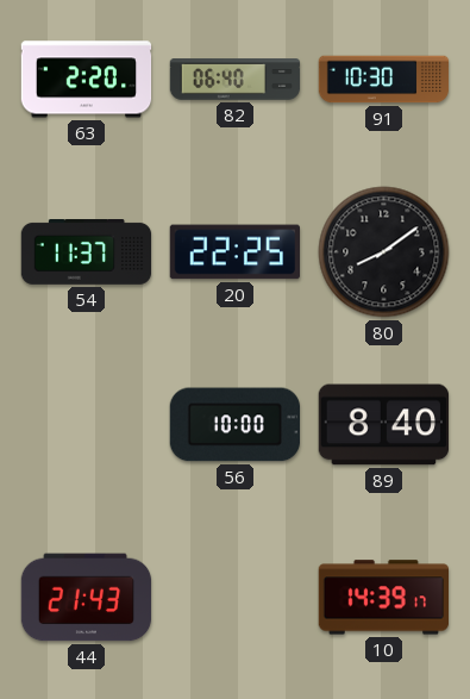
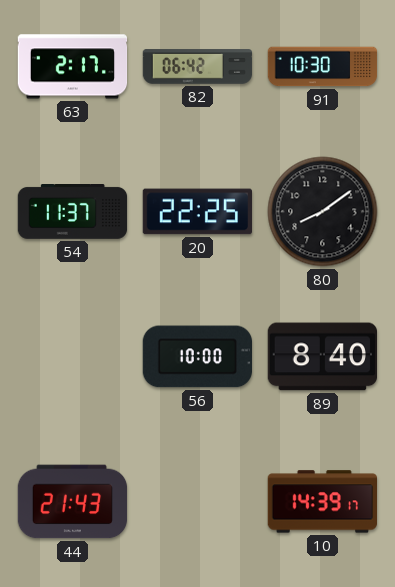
63: 2:20 -> 2:17
82: 06:40 -> 06:42
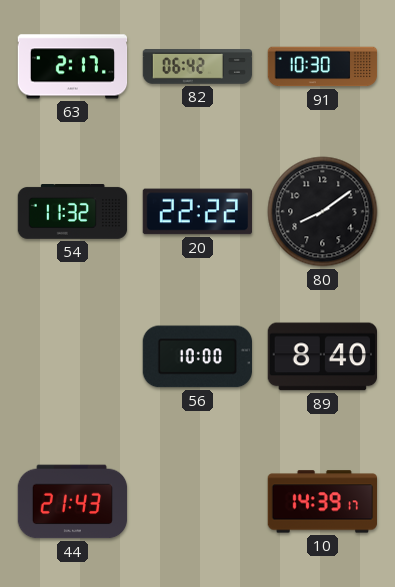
54: 11:37 -> 11:32
20: 22:25 -> 22:22
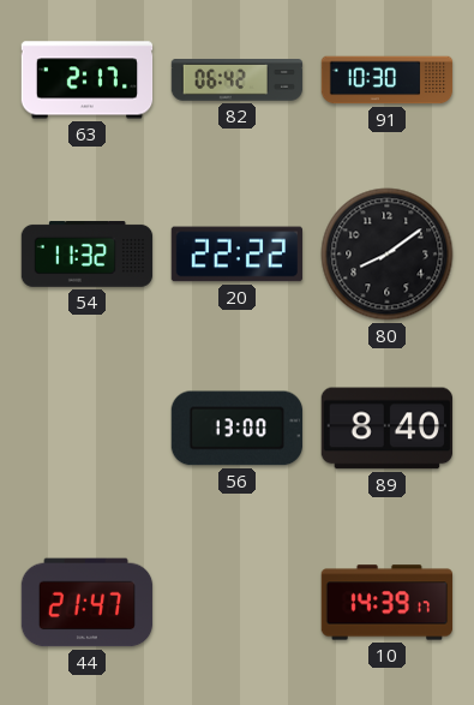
56: 10:00 -> 13:00
44: 21:43 -> 21:47
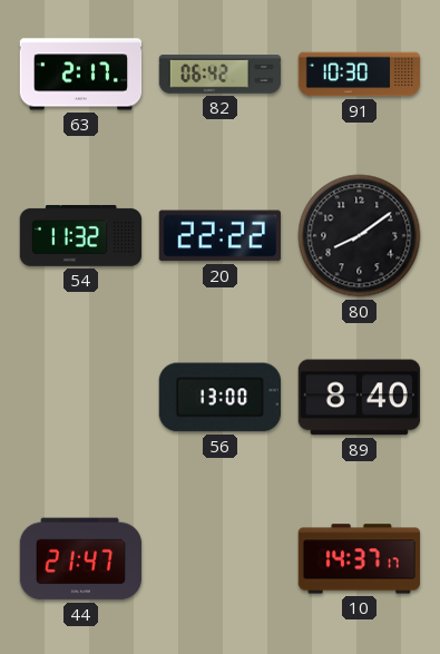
10: 14:39 -> 14:37
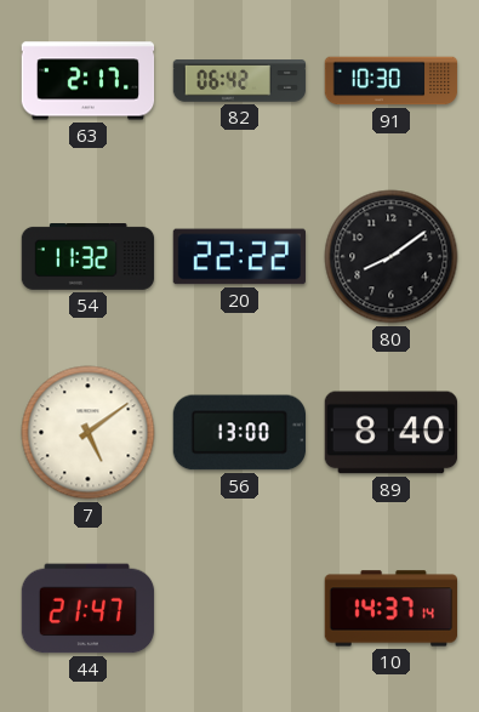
7: none -> 5:09
10: 14:37:17 -> 14:37:14
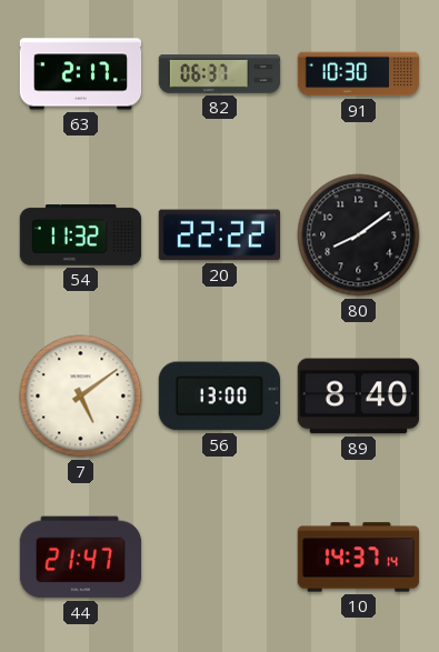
82: 06:42 -> 06:37
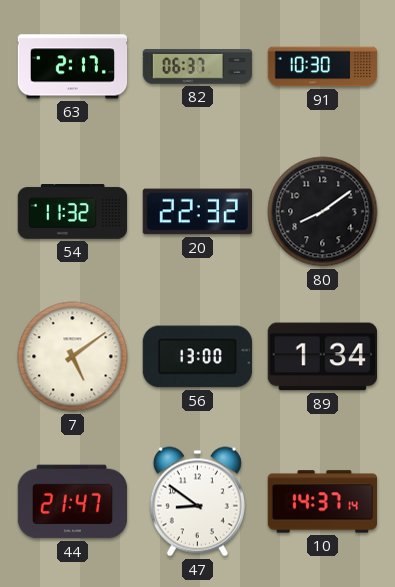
20: 22:22 -> 22:32
89: 8:40 -> 1:34
47: none -> 8:51
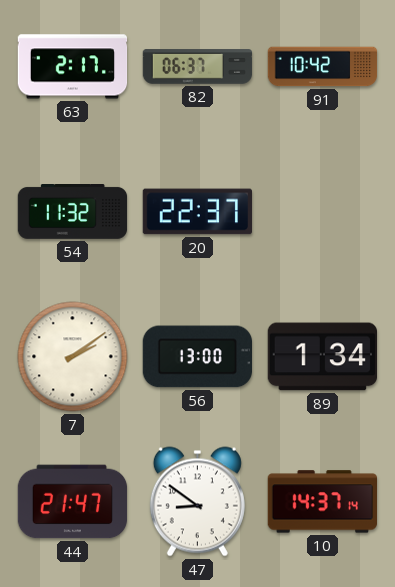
91: 10:30 -> 10:42
20: 22:32 -> 22:37
80: 8:09 -> none
7: 5:09 -> 2:09
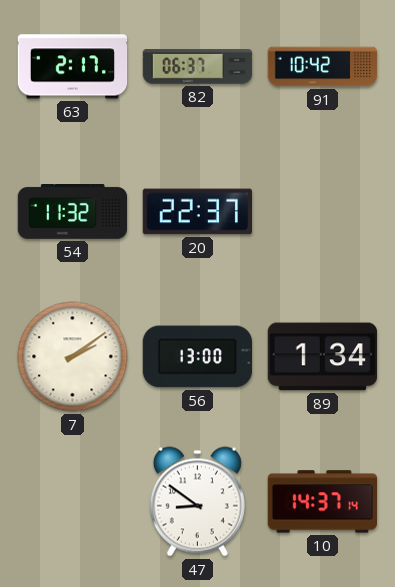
44: 21:47 -> none
